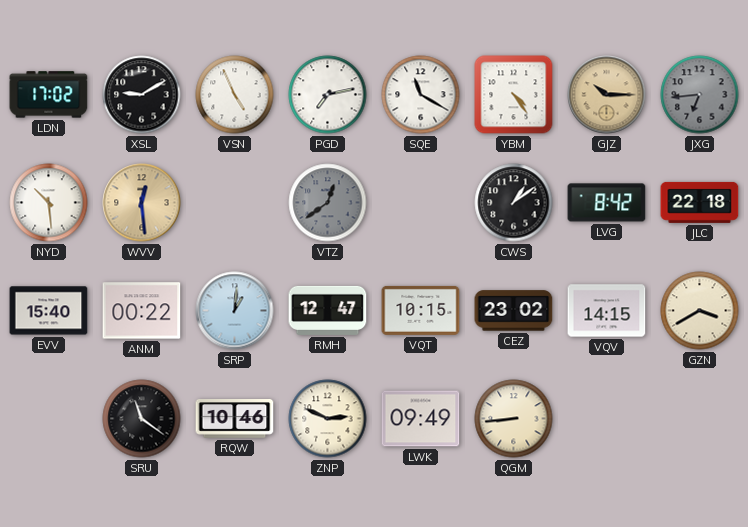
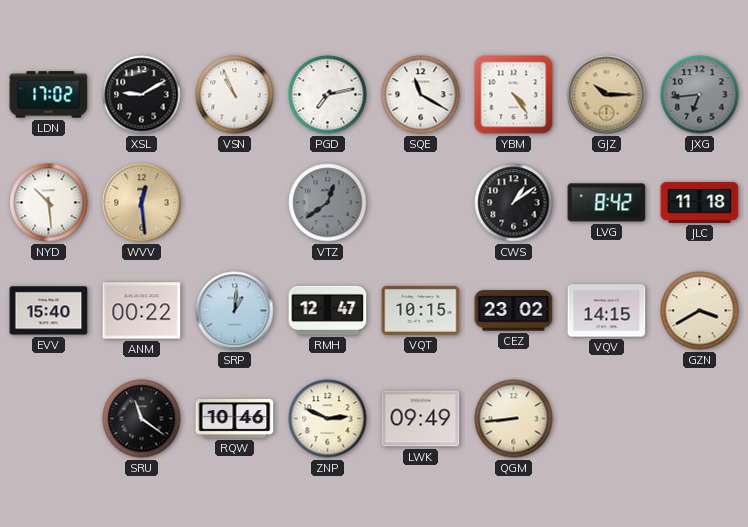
VSN: 4:56 -> 10:56
JLC: 22:18 -> 11:18
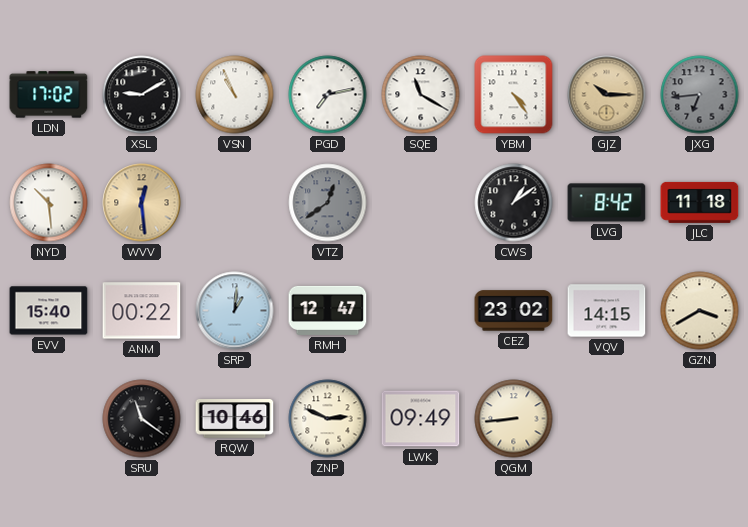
VQT: 10:15 -> none
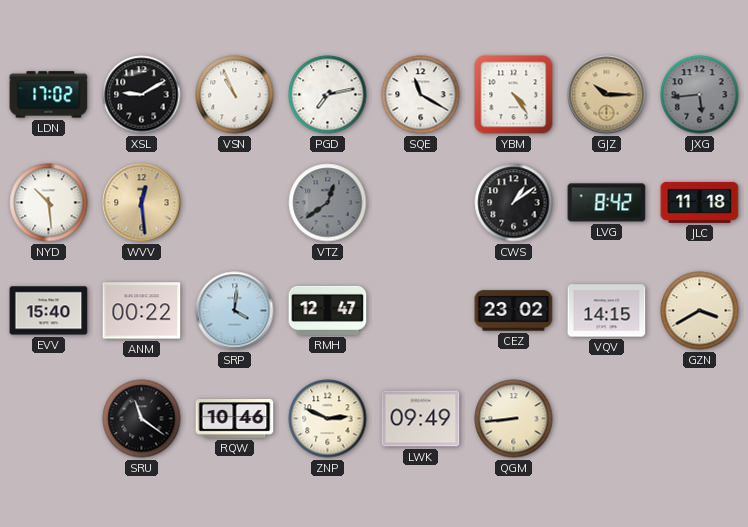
JXG: 6:44 -> 5:44
SRP: 1:01 -> 4:01
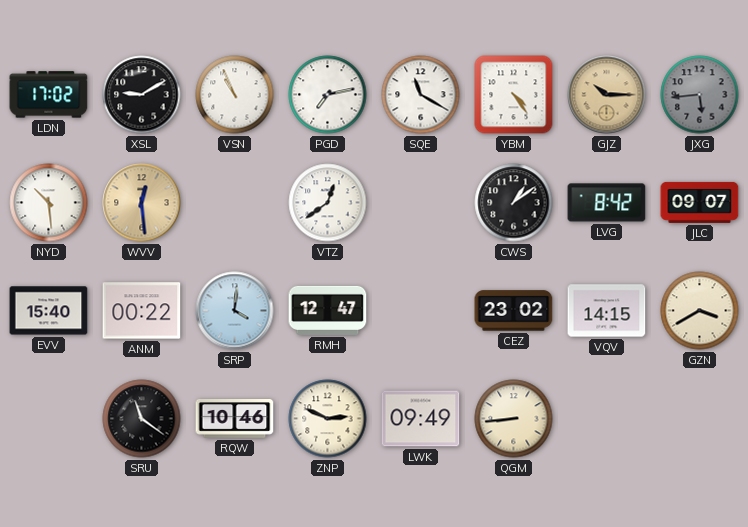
VTZ dial: grey -> white
JLC: 11:18 -> 09:07
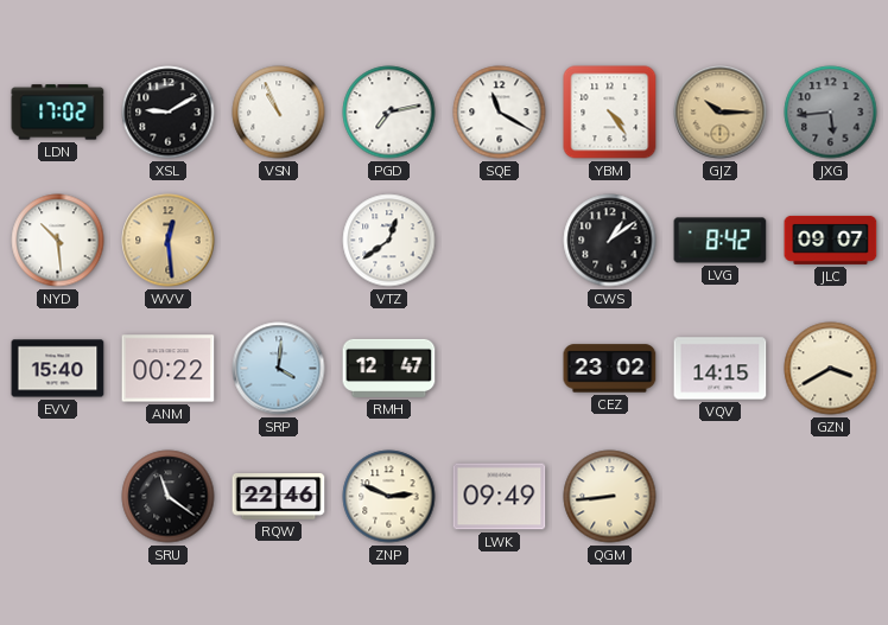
RQW: 10:46 -> 22:46
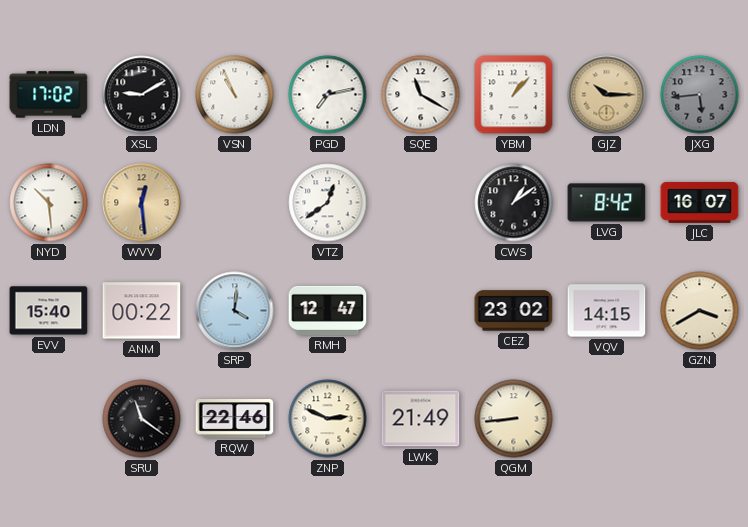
YBM: 4:24 -> 1:07
JLC: 09:07 -> 16:07
LWK: 09:49 -> 21:49
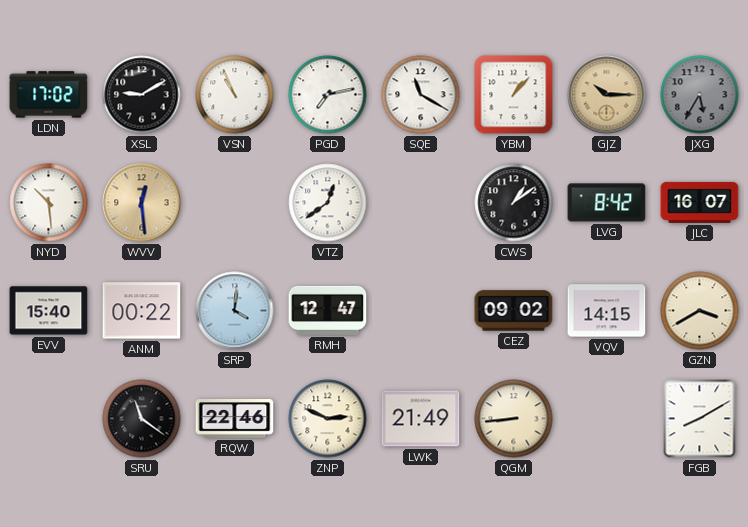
JXG: 5:44 -> 5:35
CEZ: 23:02 -> 09:02
FGB: none -> 8:10
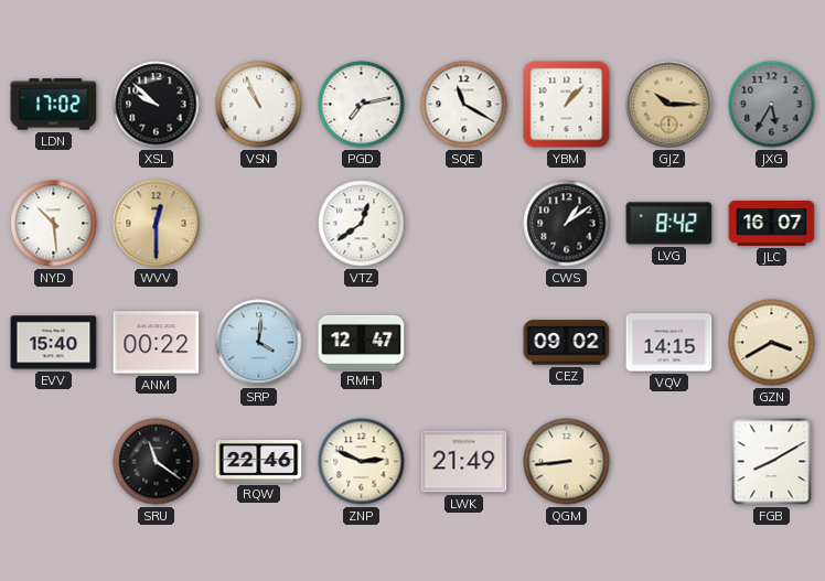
XSL: 9:10 -> 9:52
WVV: 12:29 -> 12:30
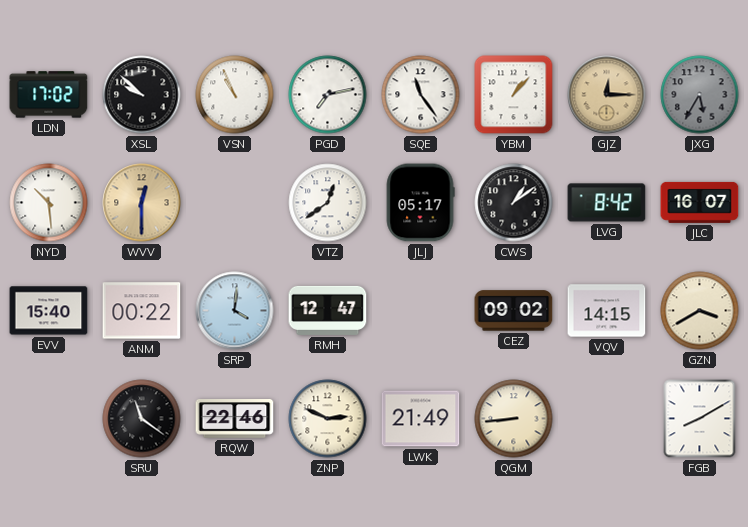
SQE: 11:20 -> 11:24
GJZ: 10:15 -> 12:15
JLJ: none -> 05:17
